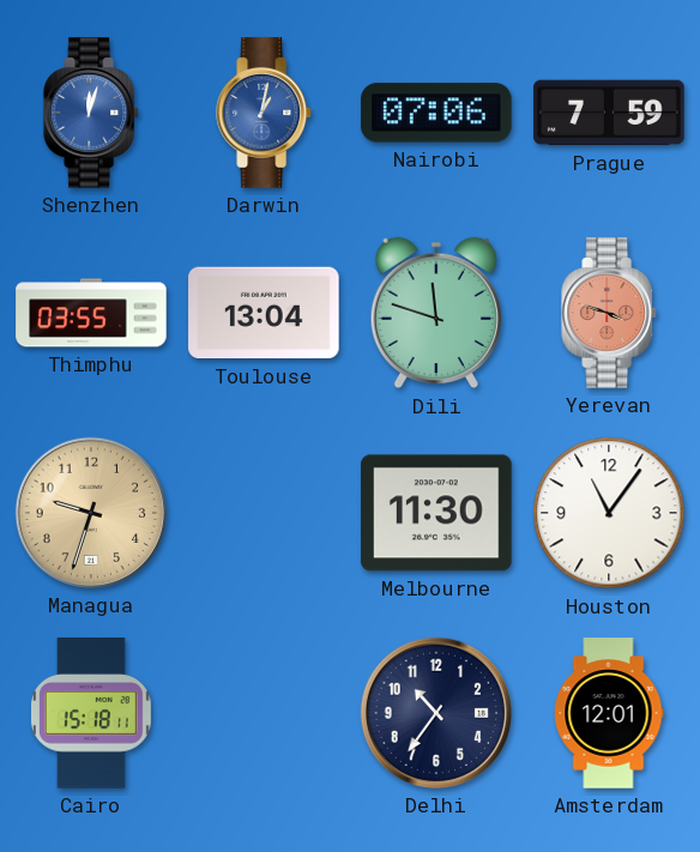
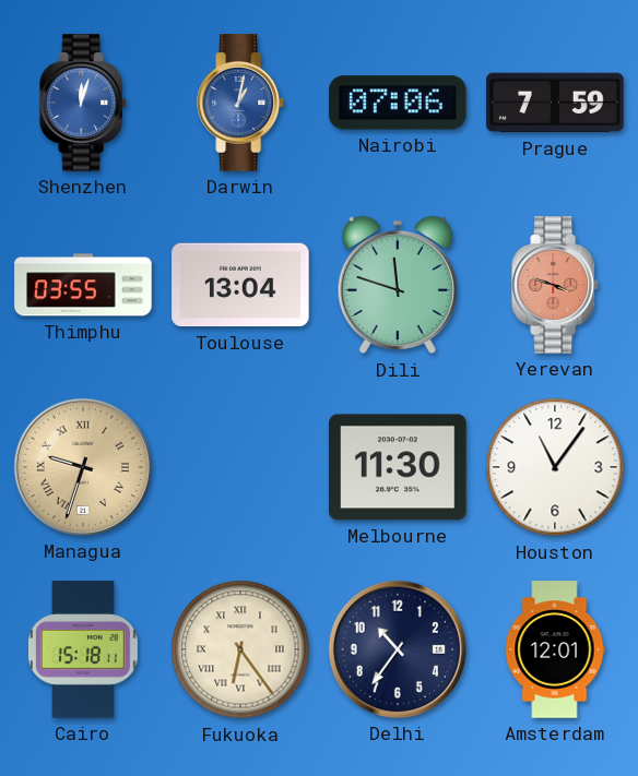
Managua numerals: Arabic -> Roman
Fukuoka: none -> 6:24
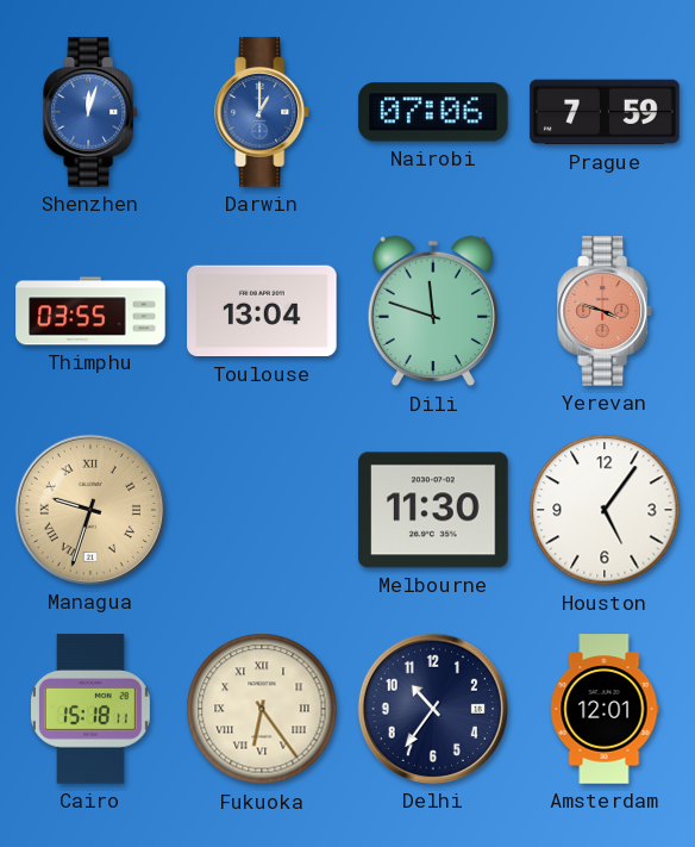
Darwin: 1:02 -> 1:00
Houston: 11:06 -> 5:06
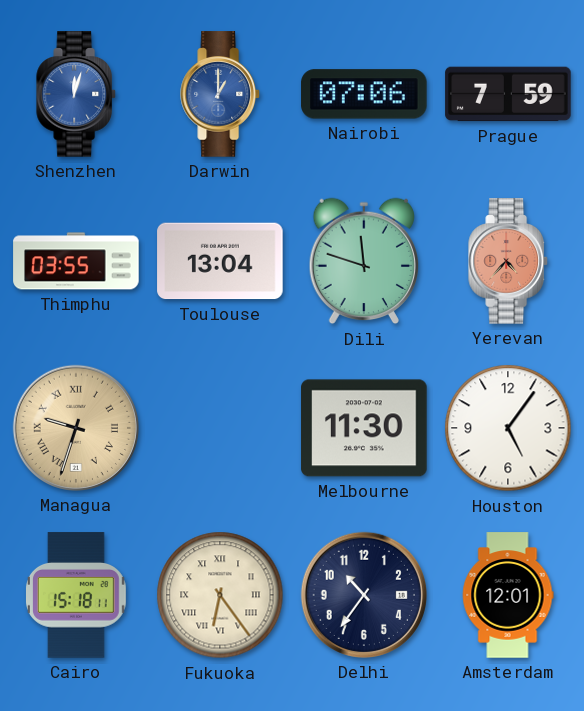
Yerevan: 3:48 -> 4:37
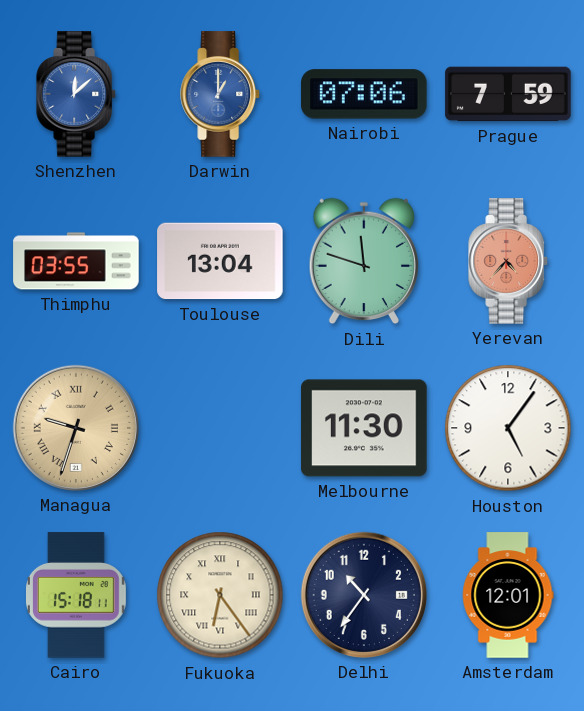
Shenzhen: 12:03 -> 12:08
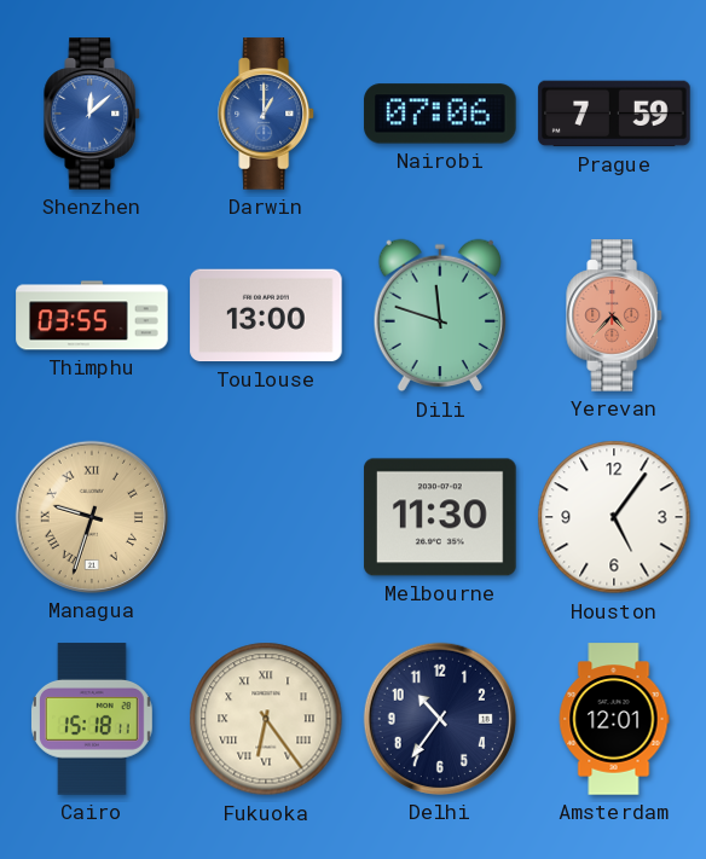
Toulouse: 13:04 -> 13:00
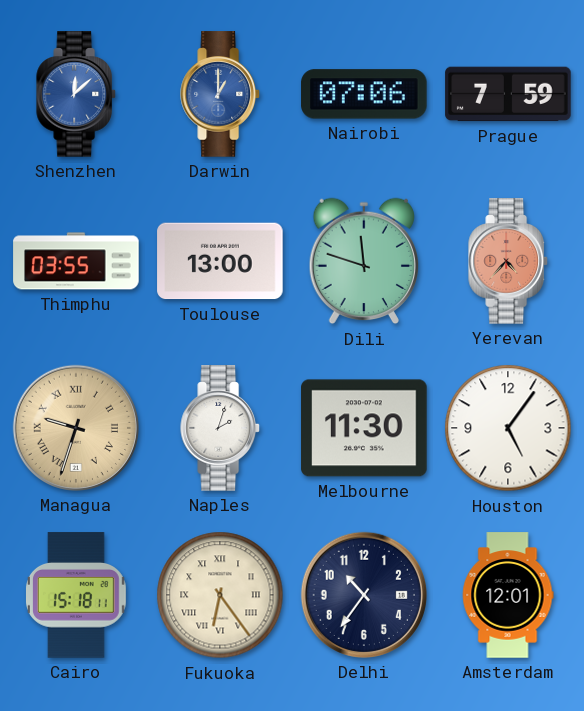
Naples: none -> 2:03
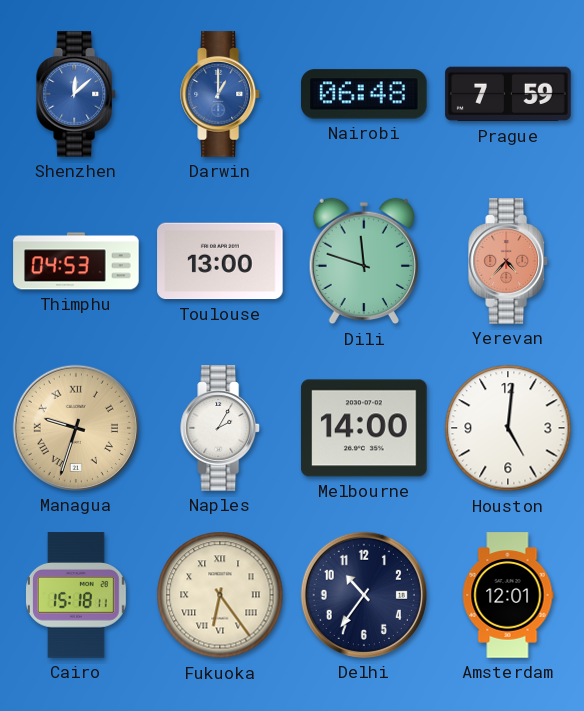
Nairobi: 07:06 -> 06:48
Thimphu: 03:55 -> 04:53
Naples: 2:03 -> 2:05
Melbourne: 11:30 -> 14:00
Houston: 5:06 -> 5:01
